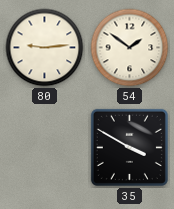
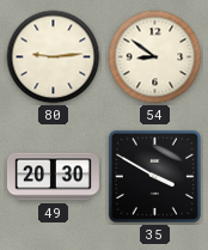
54: 1:51 -> 8:51
49: none -> 20:30
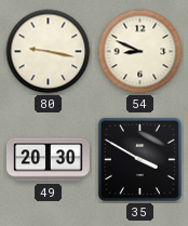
80: 9:14 -> 9:17
54: 8:51 -> 8:49
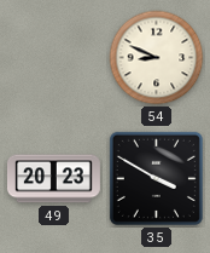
80: 9:17 -> none
49: 20:30 -> 20:23
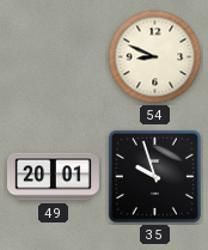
49: 20:23 -> 20:01
35: 3:50 -> 9:57
